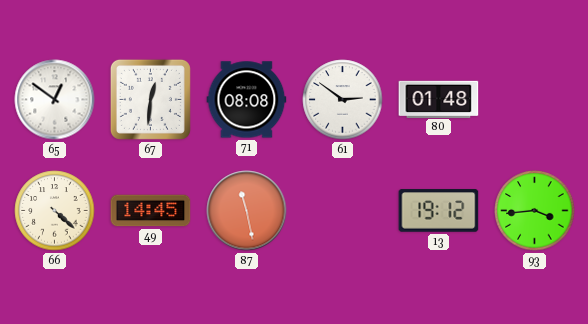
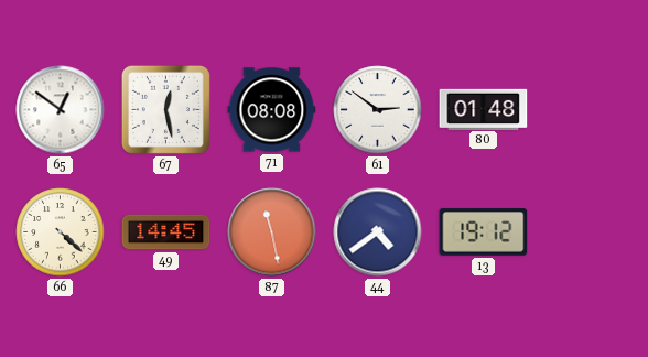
67: 12:31 -> 12:28
44: none -> 4:39
93: 3:44 -> none
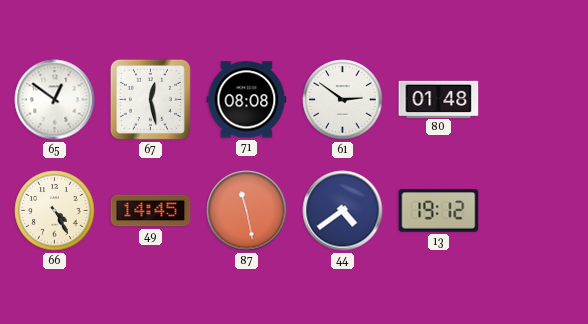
66: 4:22 -> 4:25
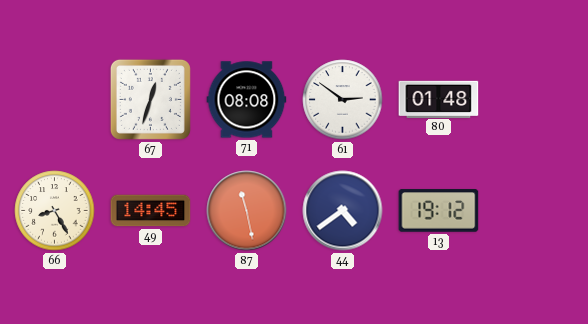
65: 12:51 -> none
67: 12:28 -> 12:33
66: 4:25 -> 8:25
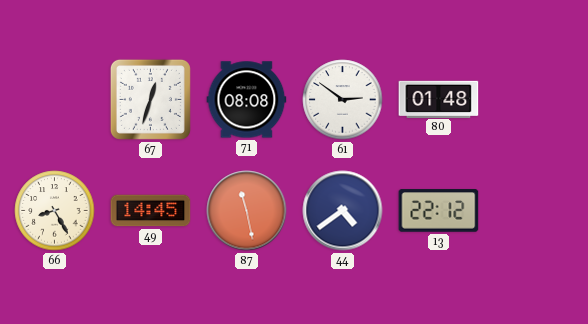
13: 19:12 -> 22:12
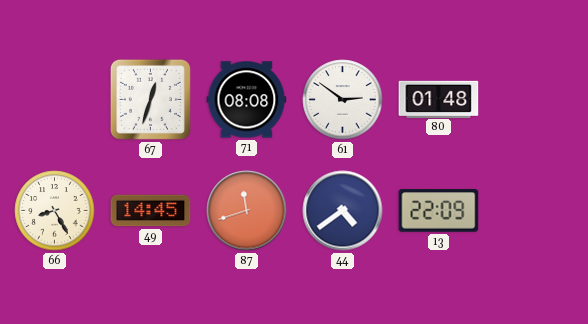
87: 11:28 -> 11:42
13: 22:12 -> 22:09
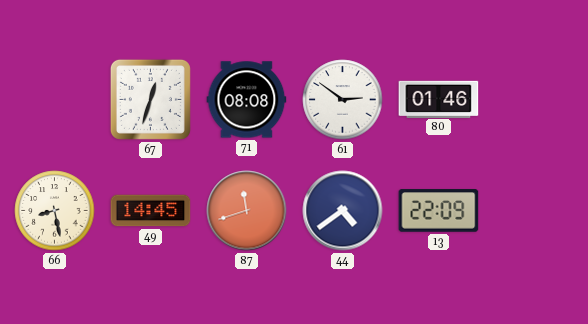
80: 01:48 -> 01:46
66: 8:25 -> 8:28
